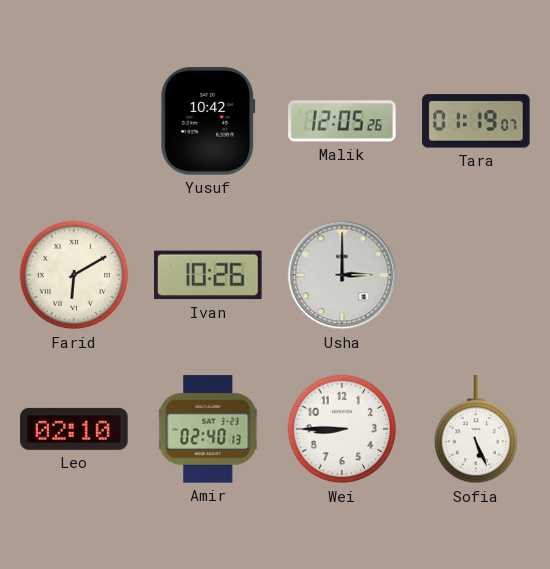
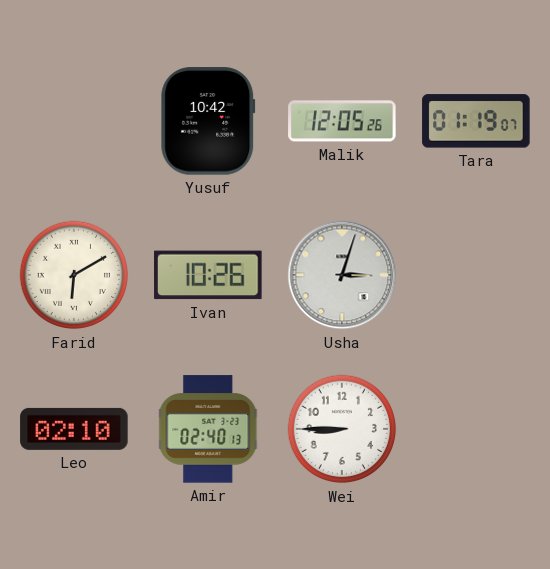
Usha: 3:00 -> 3:03
Sofia: 5:26 -> none
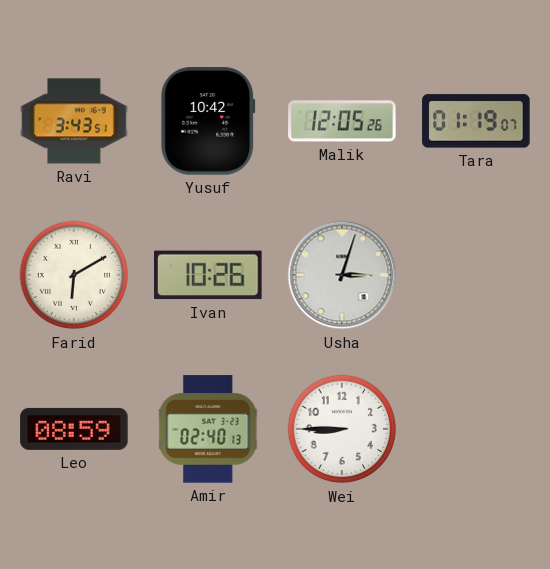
Ravi: none -> 3:43
Leo: 02:10 -> 08:59
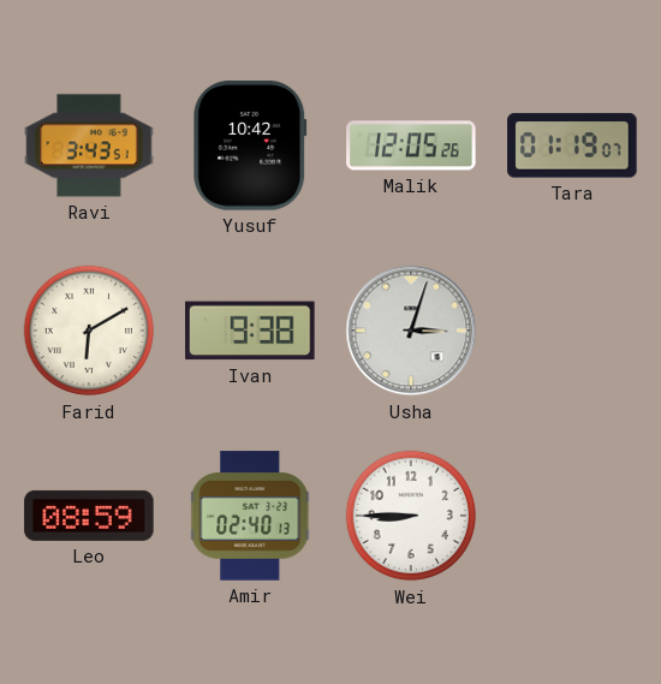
Ivan: 10:26 -> 9:38
